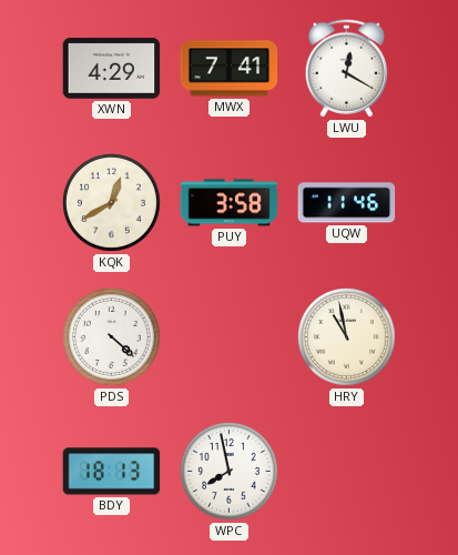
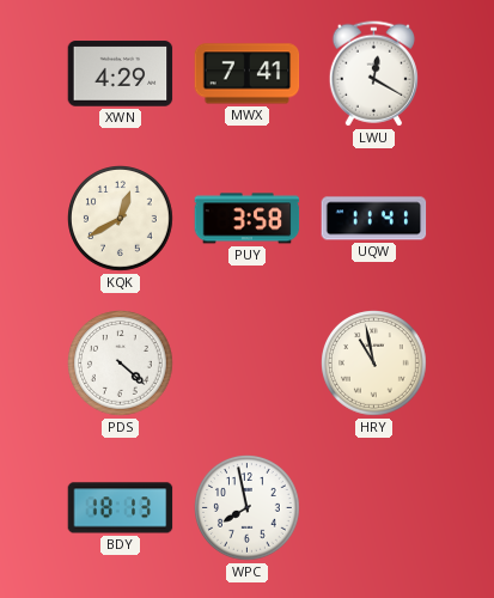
UQW: 11:46 -> 11:41
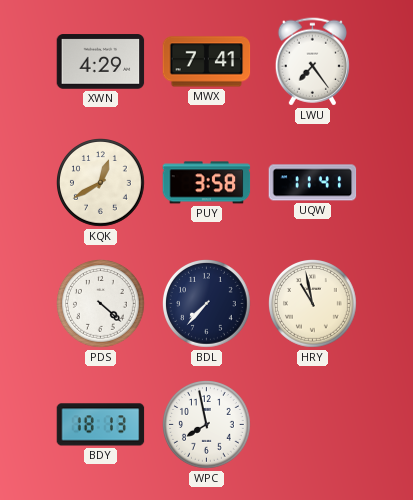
LWU: 12:20 -> 7:24
BDL: none -> 7:37
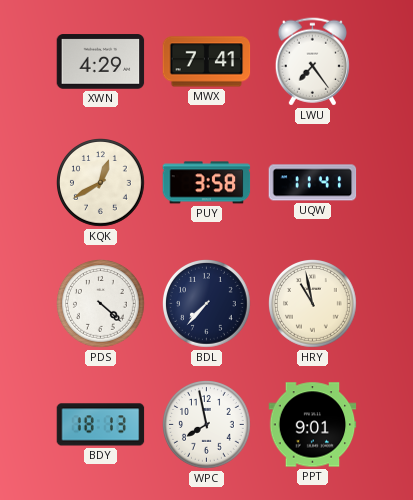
PPT: none -> 9:01
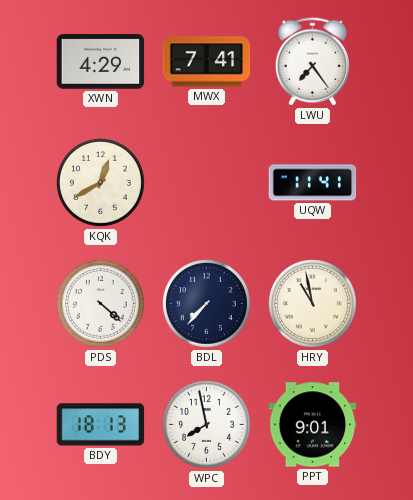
PUY: 3:58 -> none
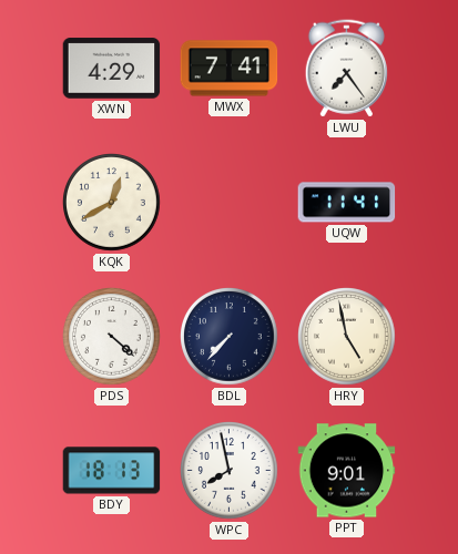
HRY: 10:58 -> 4:58
